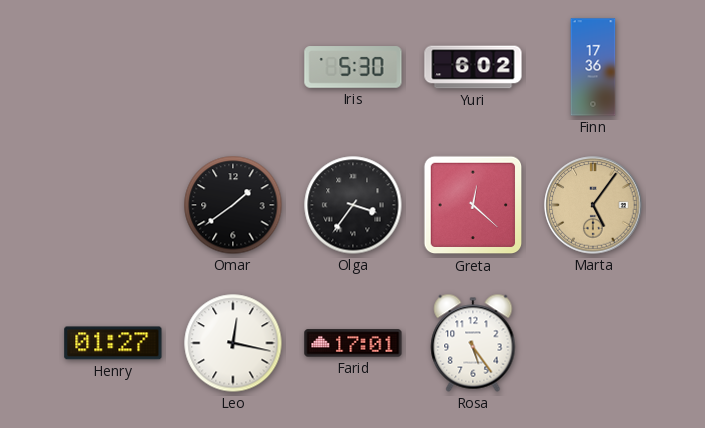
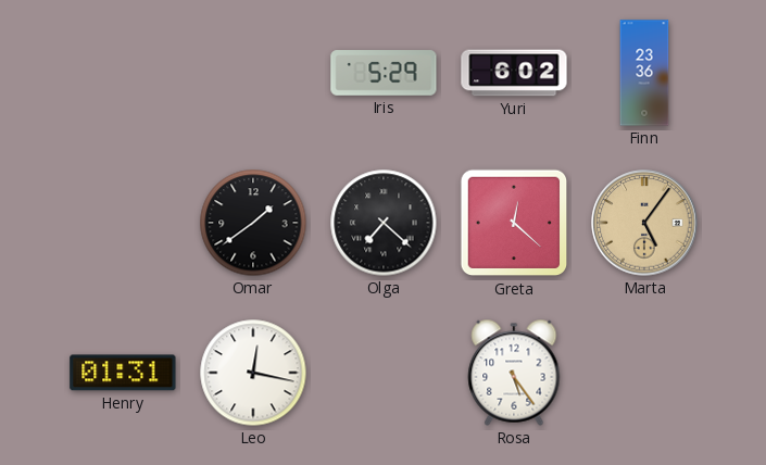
Iris: 5:30 -> 5:29
Finn: 17:36 -> 23:36
Olga: 3:36 -> 7:22
Henry: 01:27 -> 01:31
Farid: 17:01 -> none
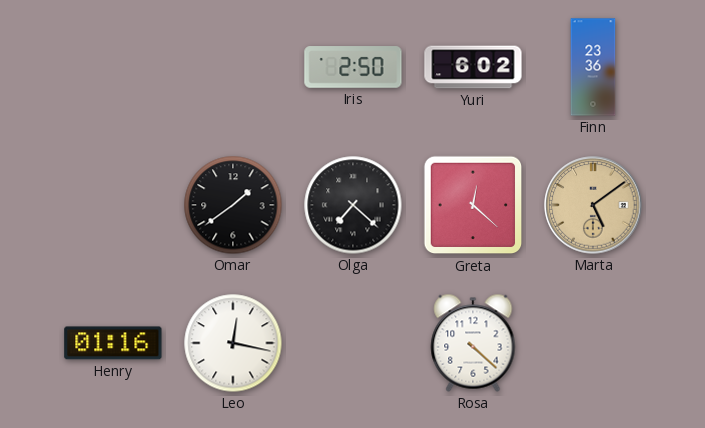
Iris: 5:29 -> 2:50
Marta: 5:06 -> 5:09
Henry: 01:31 -> 01:16
Rosa: 5:24 -> 4:22
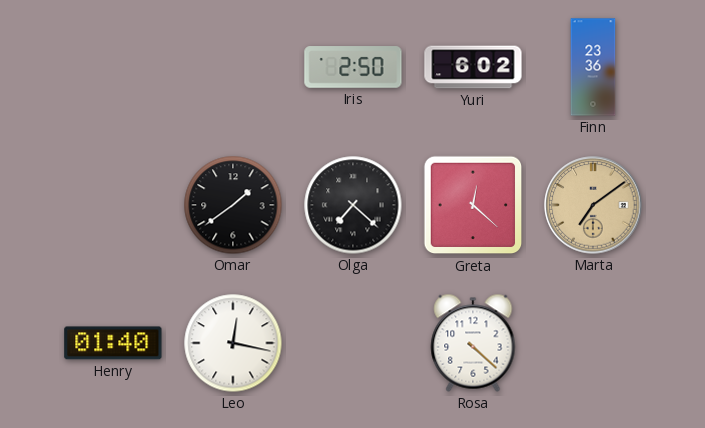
Marta: 5:09 -> 7:09
Henry: 01:16 -> 01:40
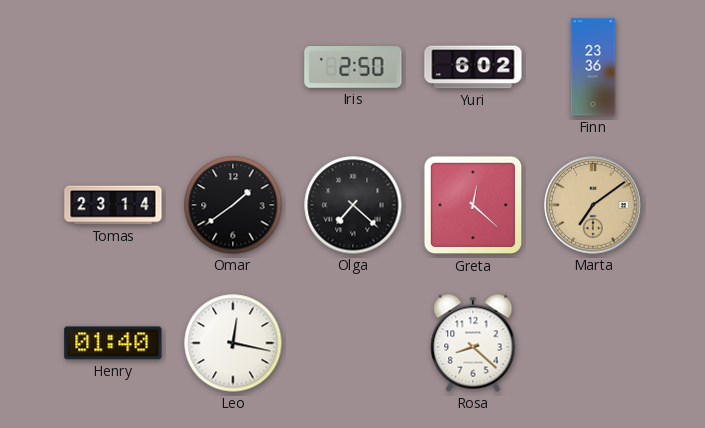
Tomas: none -> 23:14
Rosa: 4:22 -> 8:22
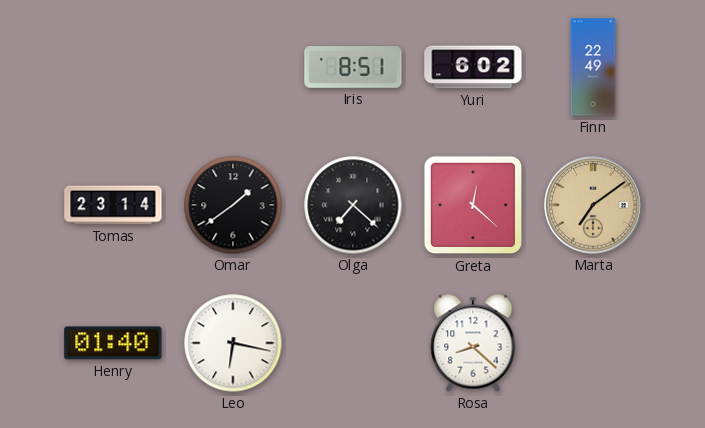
Iris: 2:50 -> 8:51
Finn: 23:36 -> 22:49
Leo: 12:17 -> 6:17
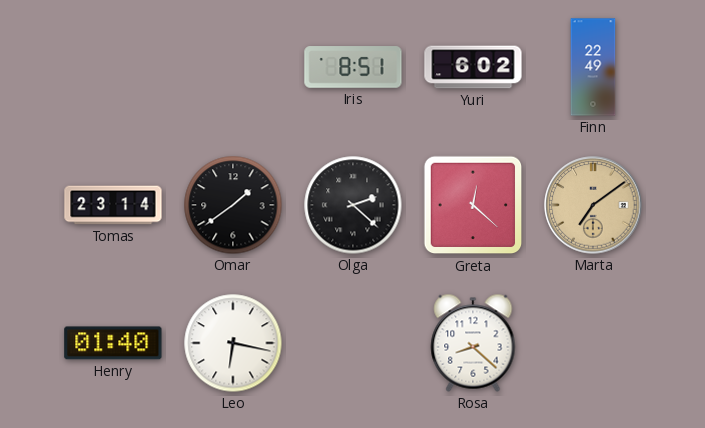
Olga: 7:22 -> 2:22
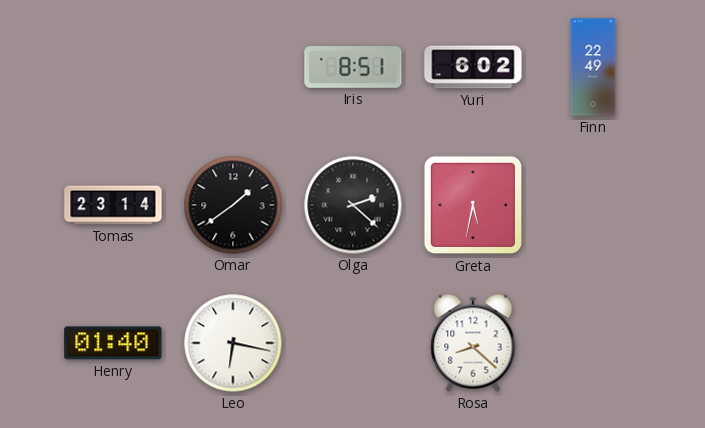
Greta: 12:22 -> 5:32
Marta: 7:09 -> none
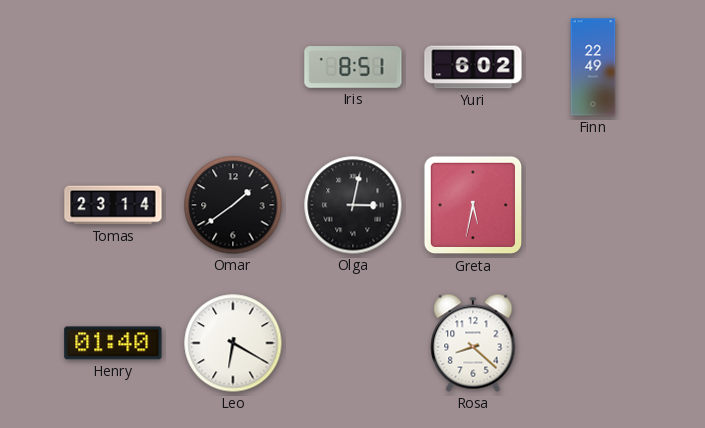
Olga: 2:22 -> 3:02
Leo: 6:17 -> 6:20
